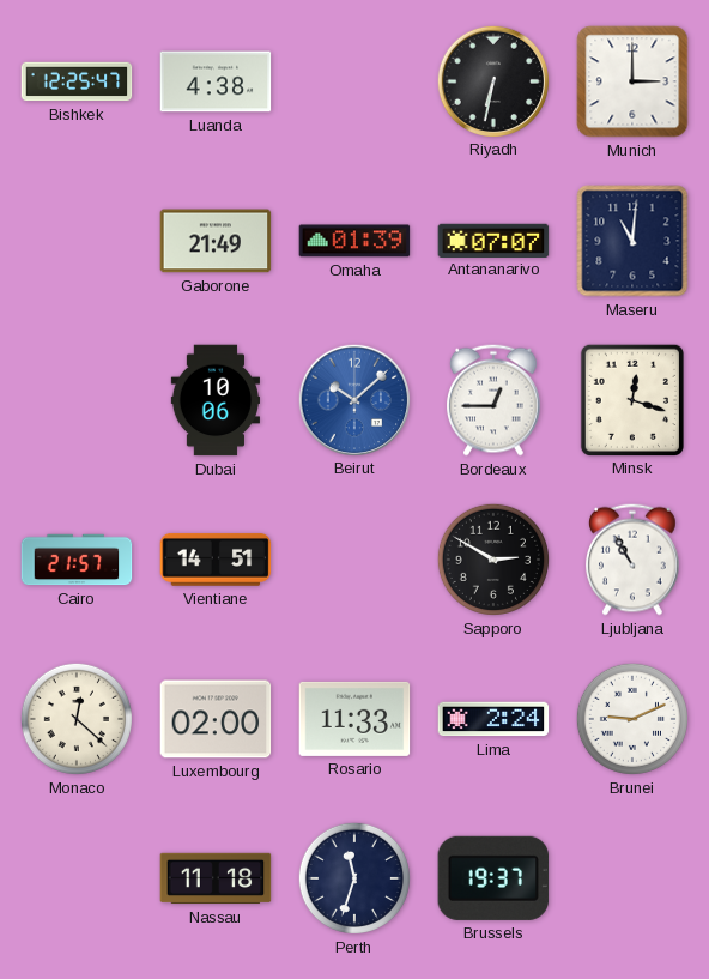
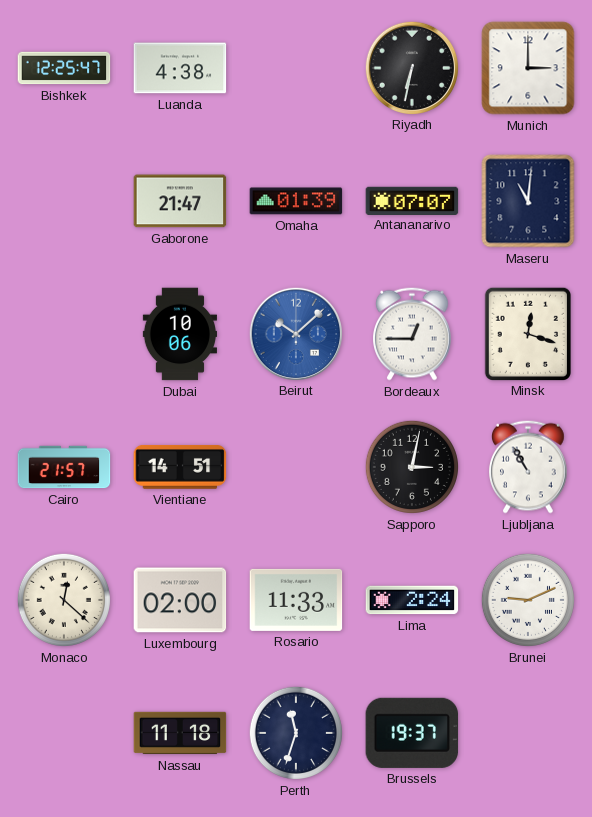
Gaborone: 21:49 -> 21:47
Sapporo: 2:50 -> 3:02
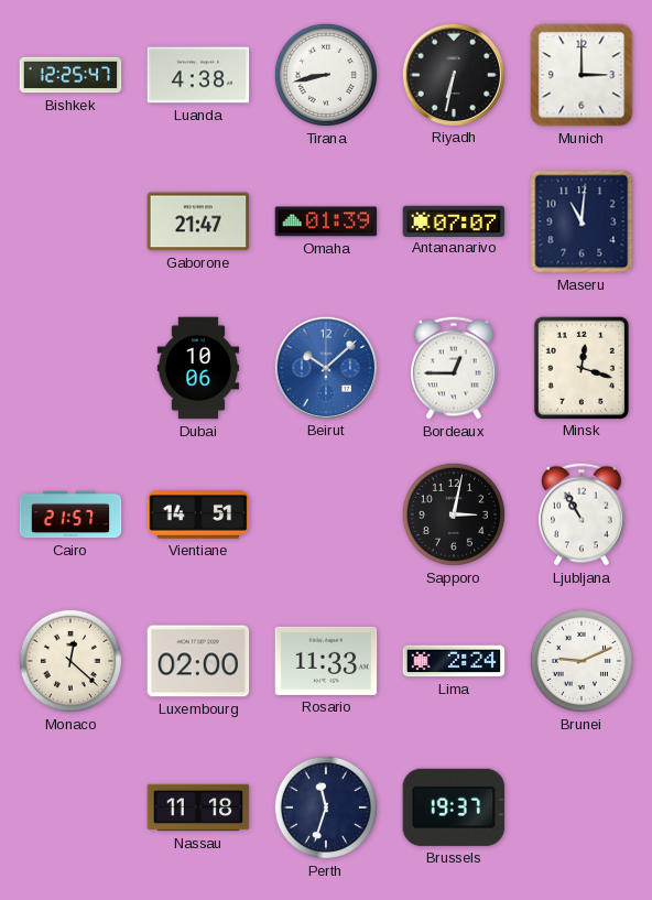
Tirana: none -> 8:43
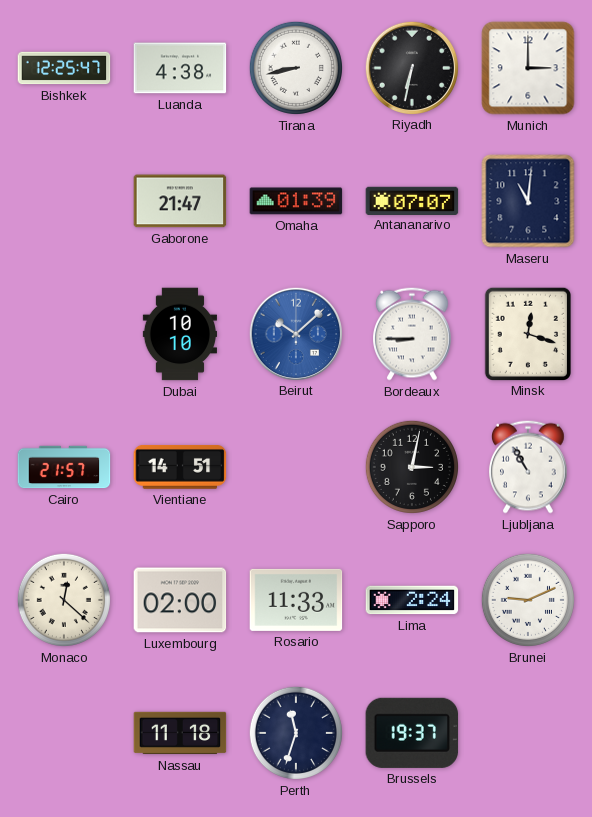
Dubai: 10:06 -> 10:10
Bordeaux: 12:45 -> 8:45
